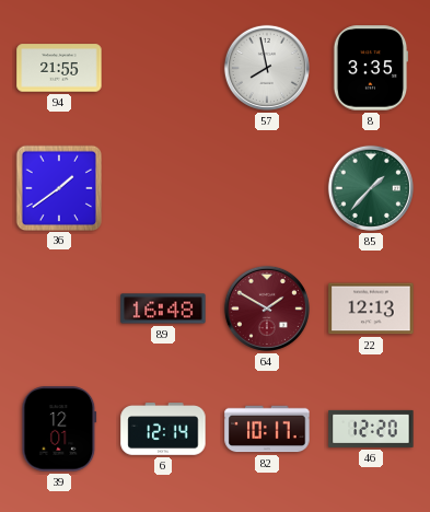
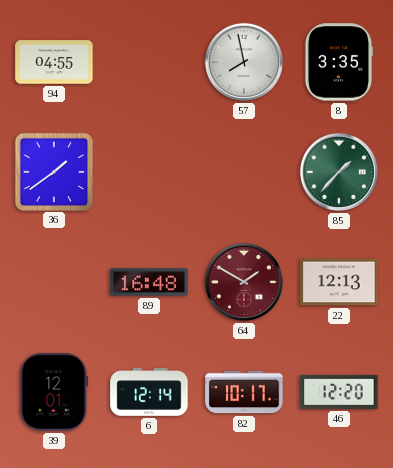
94: 21:55 -> 04:55
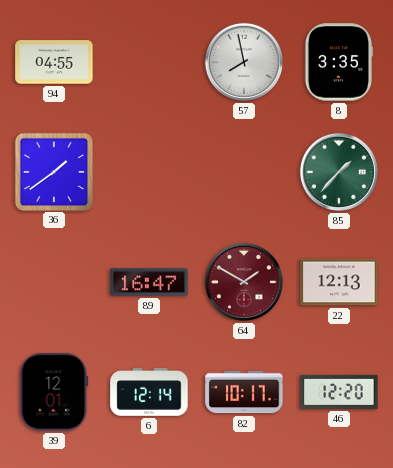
89: 16:48 -> 16:47
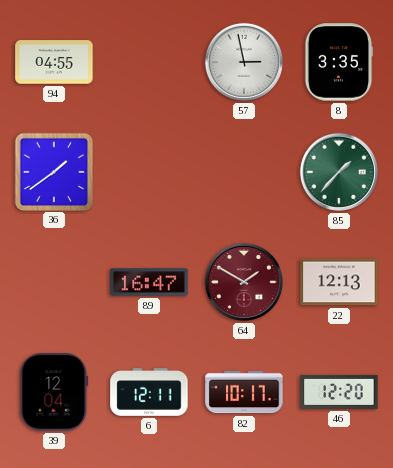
57: 7:58 -> 2:58
39: 12:01 -> 12:04
6: 12:14 -> 12:11
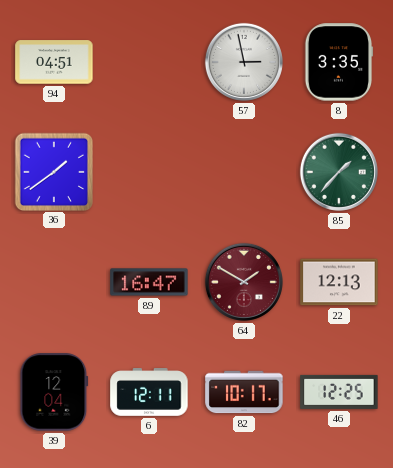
94: 04:55 -> 04:51
46: 12:20 -> 12:25
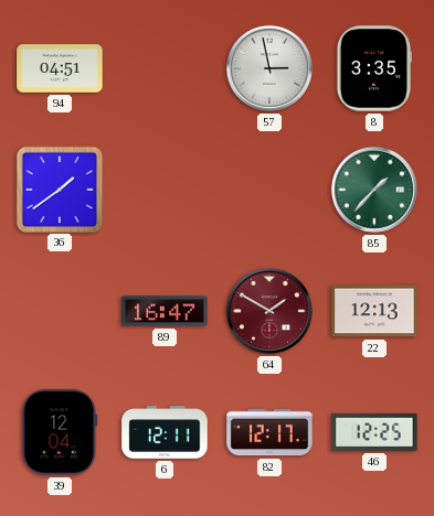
82: 10:17 -> 12:17
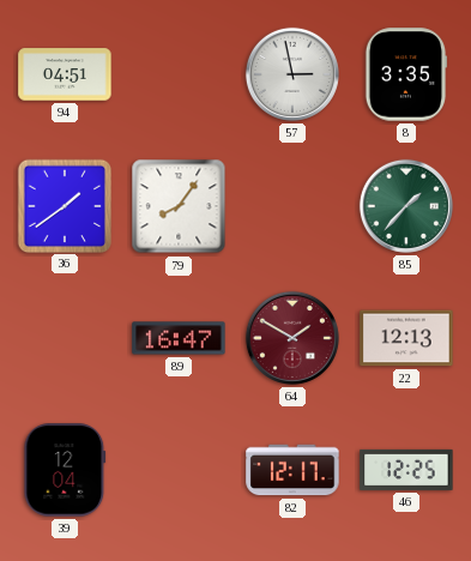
79: none -> 8:06
6: 12:11 -> none
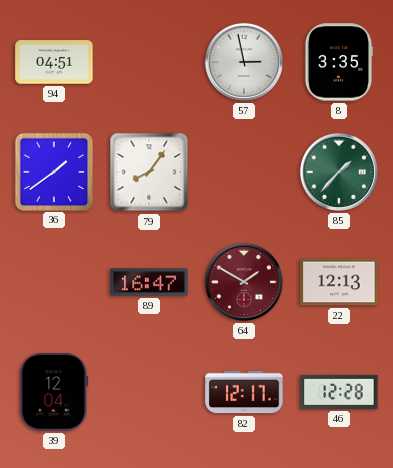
46: 12:25 -> 12:28
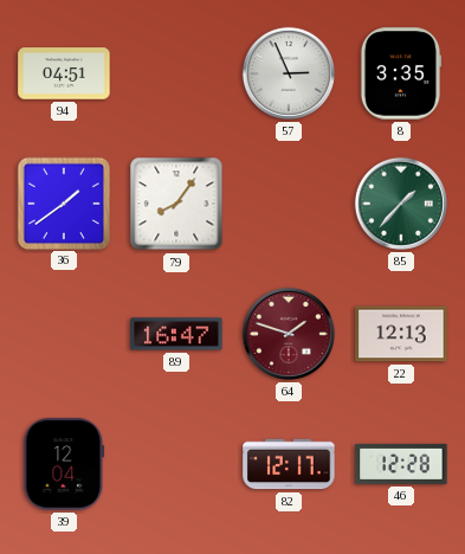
57: 2:58 -> 2:56
64: 1:50 -> 1:48
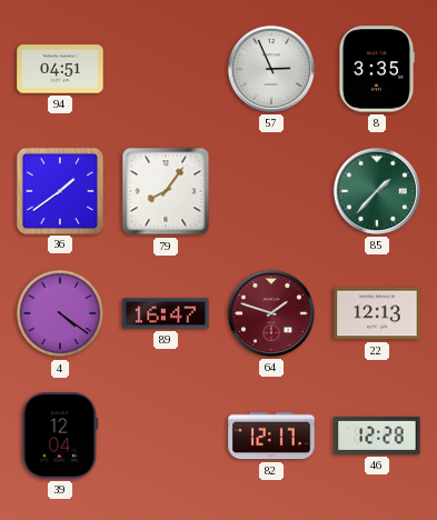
4: none -> 4:21
